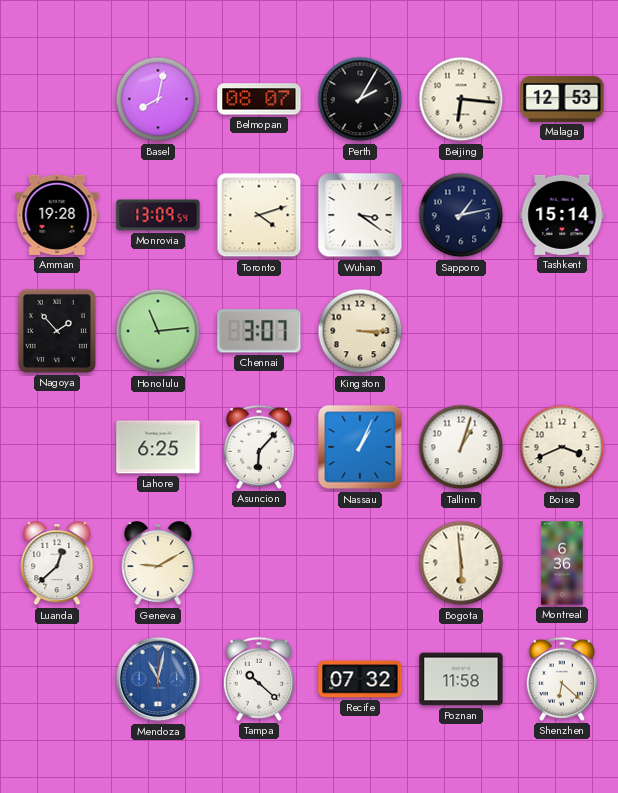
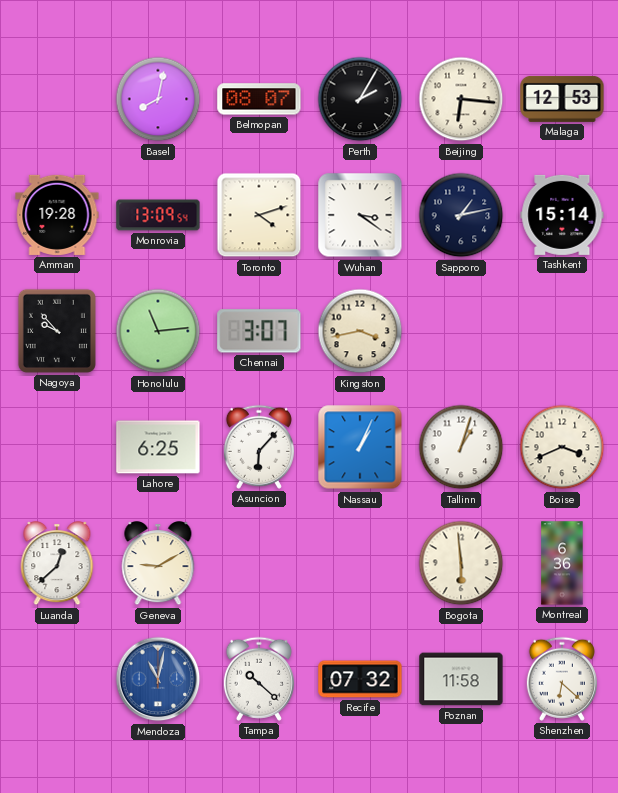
Nagoya: 1:53 -> 9:53
Kingston: 3:15 -> 3:43
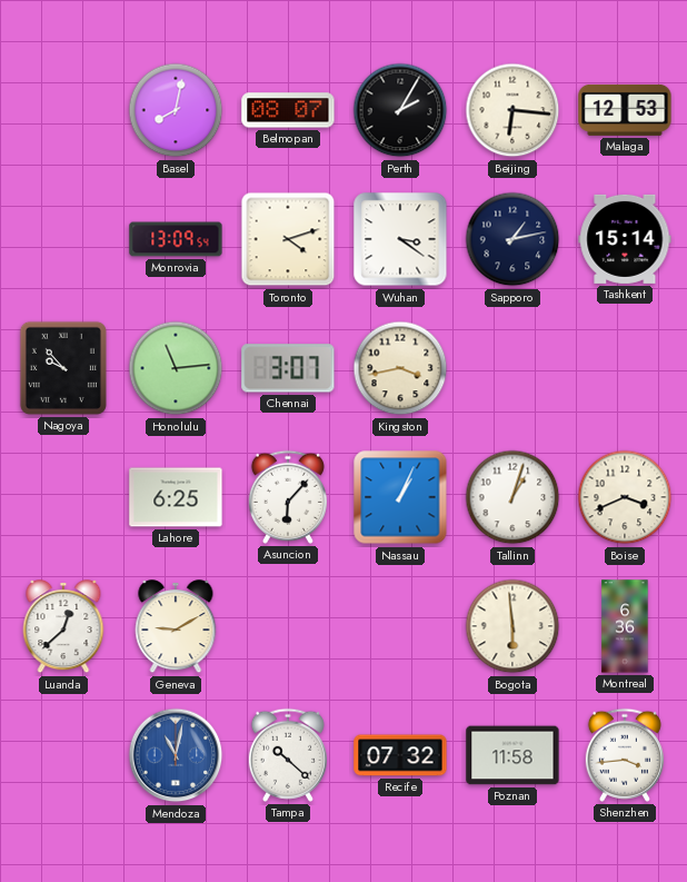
Amman: 19:28 -> none
Shenzhen: 6:22 -> 3:44
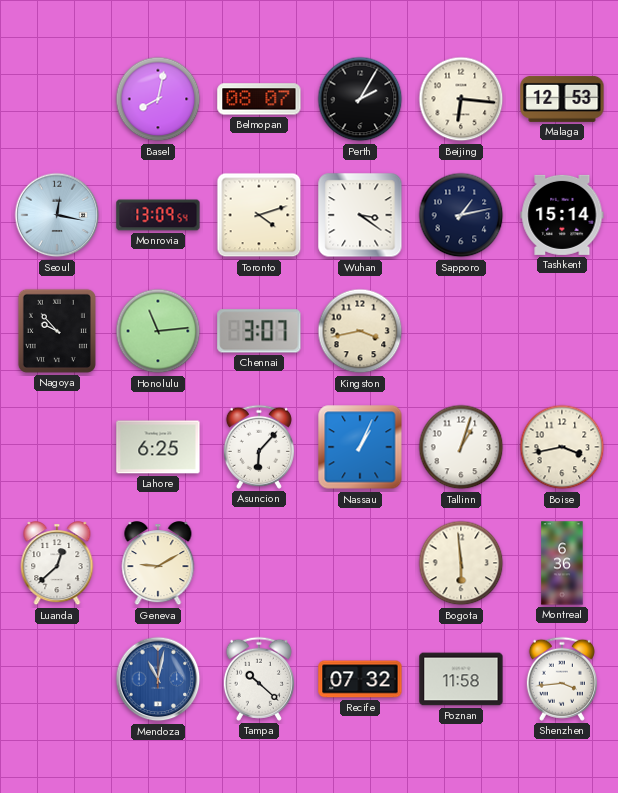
Seoul: none -> 12:17
Boise: 3:41 -> 3:43
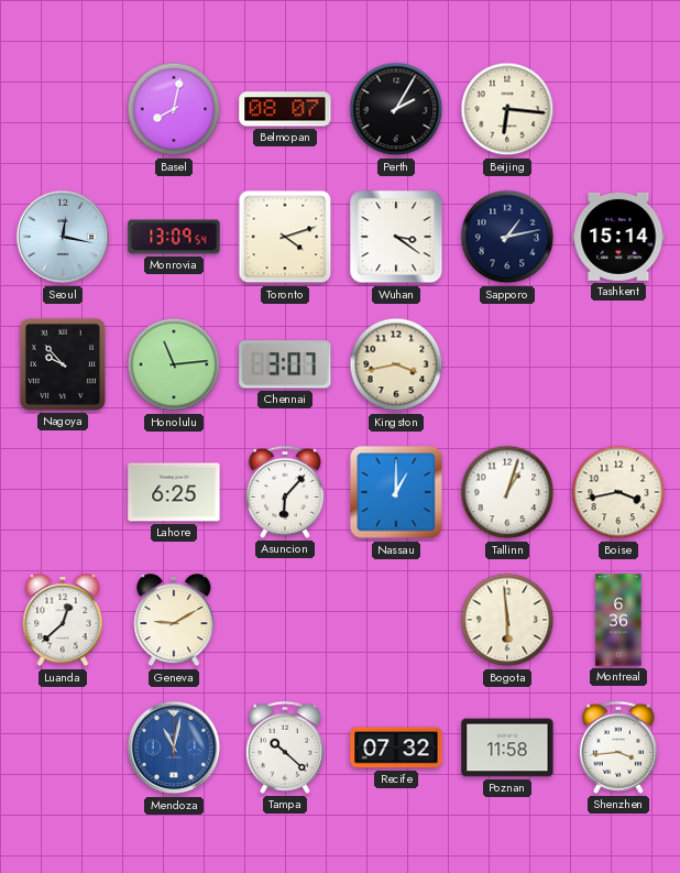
Malaga: 12:53 -> none
Nassau: 1:04 -> 1:00
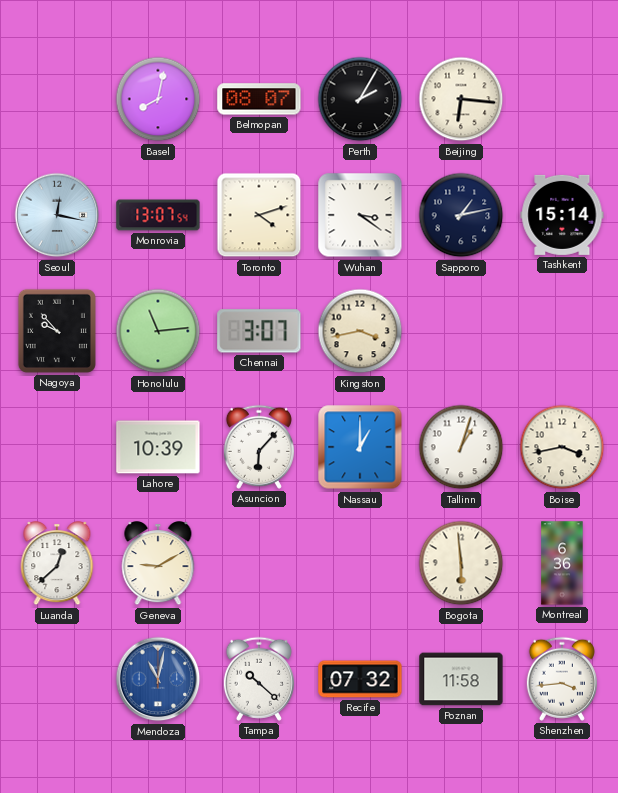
Monrovia: 13:09 -> 13:07
Lahore: 6:25 -> 10:39
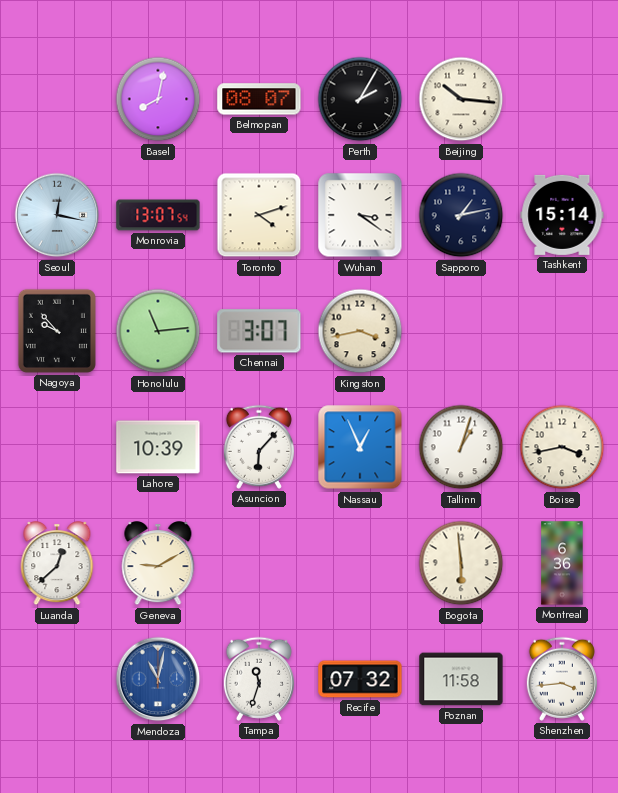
Beijing: 6:16 -> 10:16
Nassau: 1:00 -> 12:56
Tampa: 10:22 -> 11:33
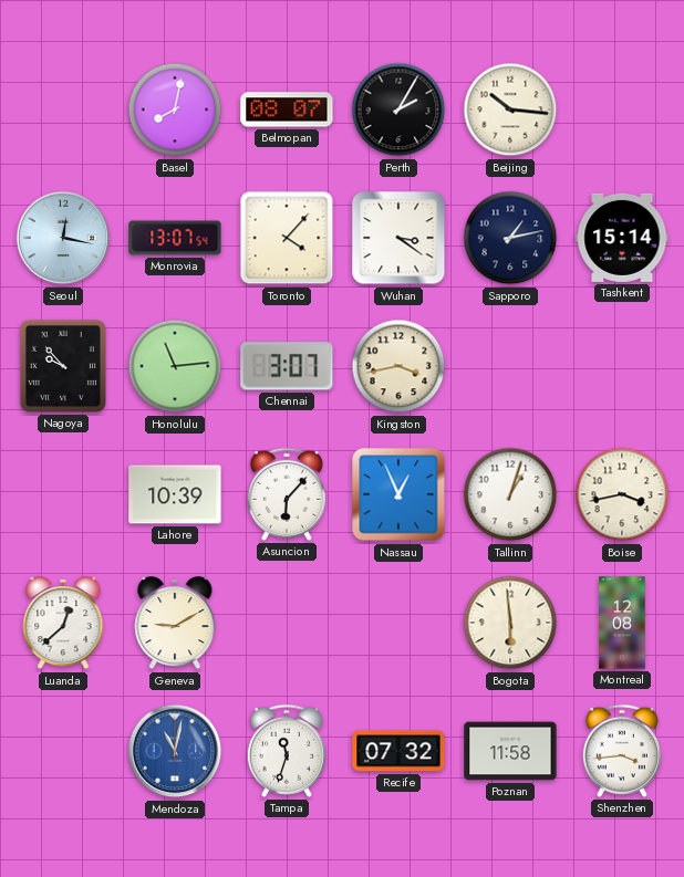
Toronto: 4:12 -> 4:07
Montreal: 6:36 -> 12:08
